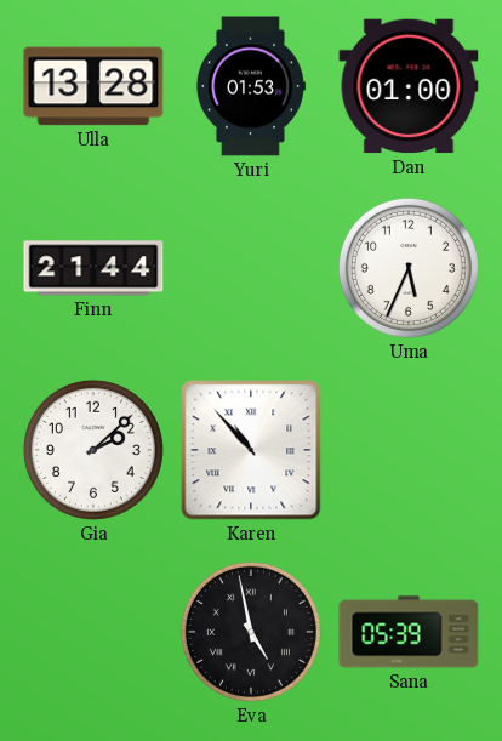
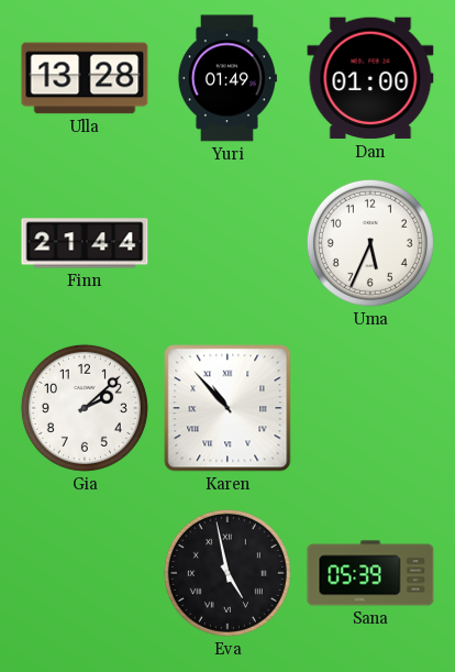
Yuri: 01:53 -> 01:49
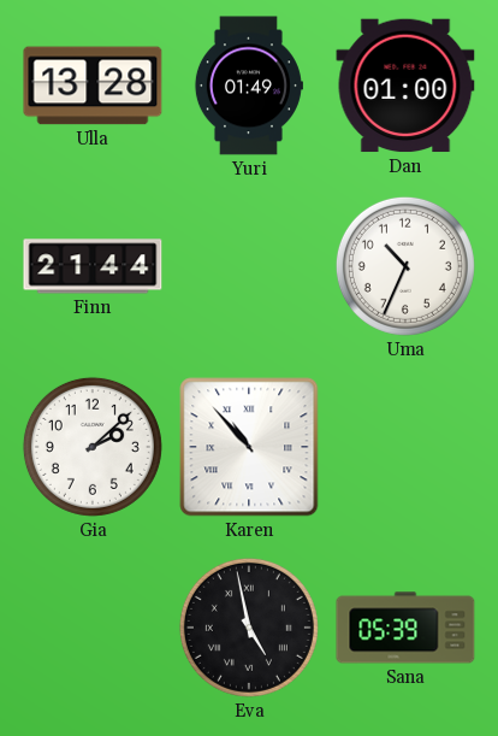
Uma: 5:34 -> 10:34
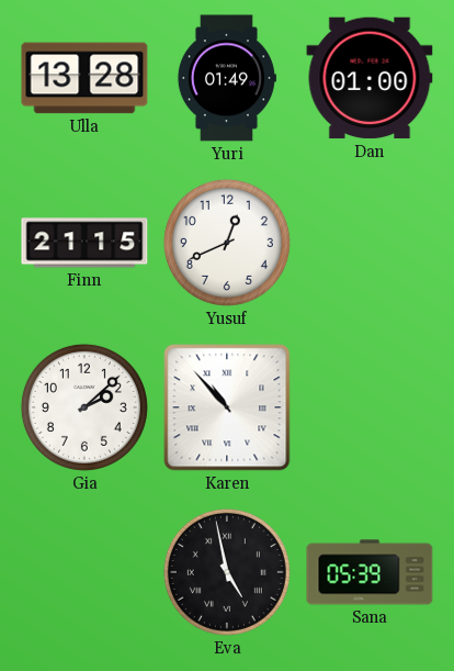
Finn: 21:44 -> 21:15
Yusuf: none -> 12:41
Uma: 10:34 -> none
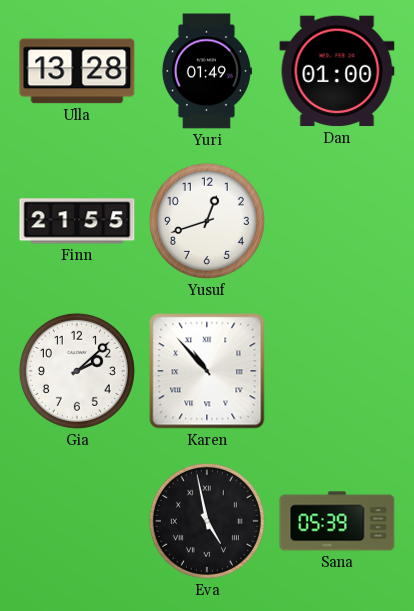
Finn: 21:15 -> 21:55
Yusuf: 12:41 -> 12:42
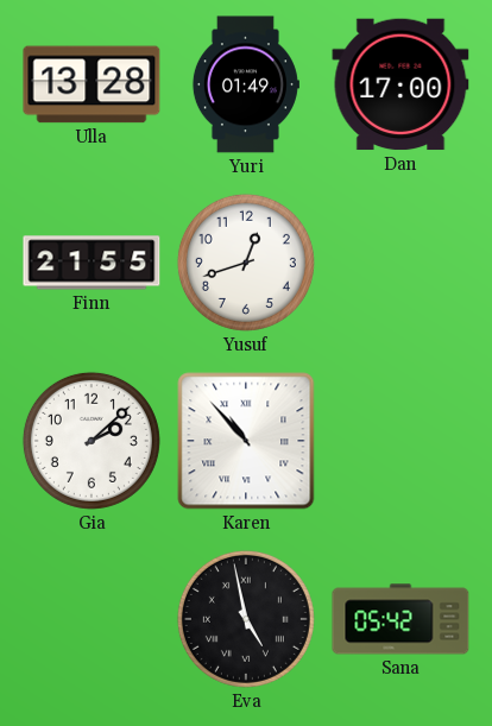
Dan: 01:00 -> 17:00
Sana: 05:39 -> 05:42
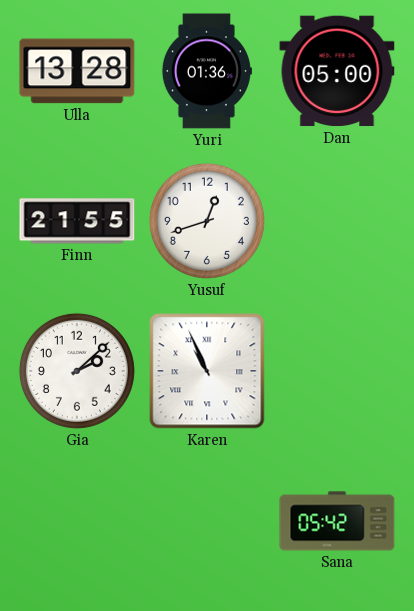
Yuri: 01:49 -> 01:36
Dan: 17:00 -> 05:00
Karen: 10:53 -> 10:56
Eva: 4:58 -> none
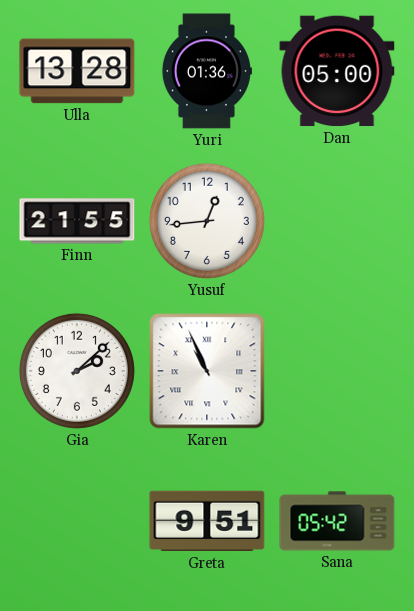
Yusuf: 12:42 -> 12:44
Greta: none -> 9:51
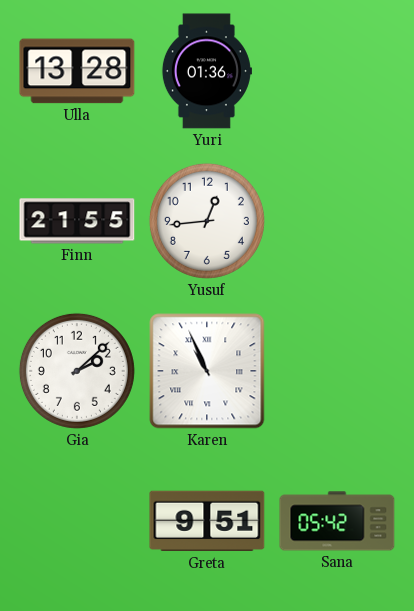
Dan: 05:00 -> none
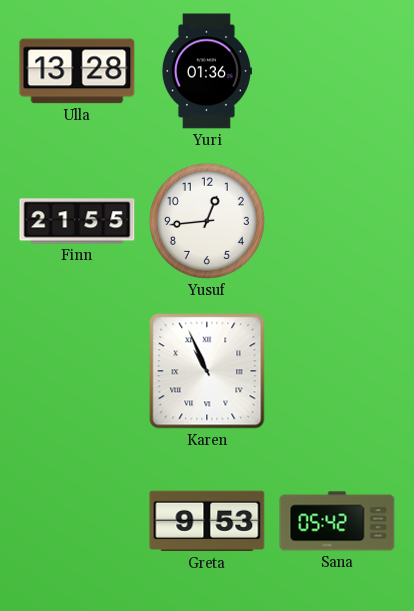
Gia: 2:08 -> none
Greta: 9:51 -> 9:53
